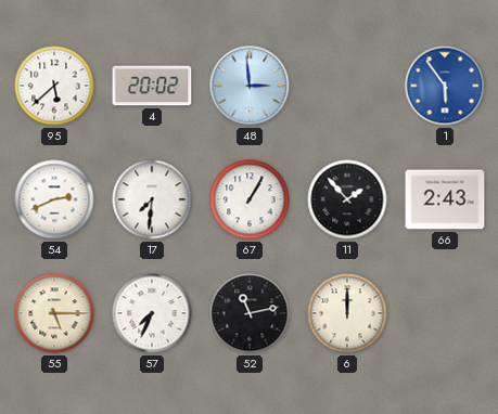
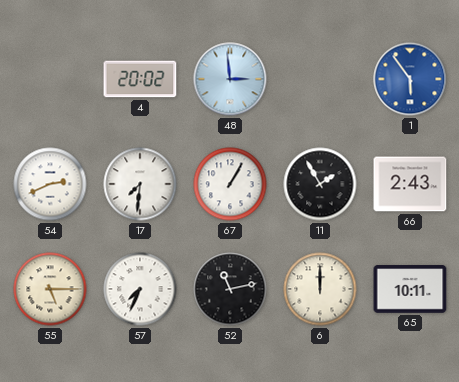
95: 5:38 -> none
11: 1:53 -> 1:55
65: none -> 10:11
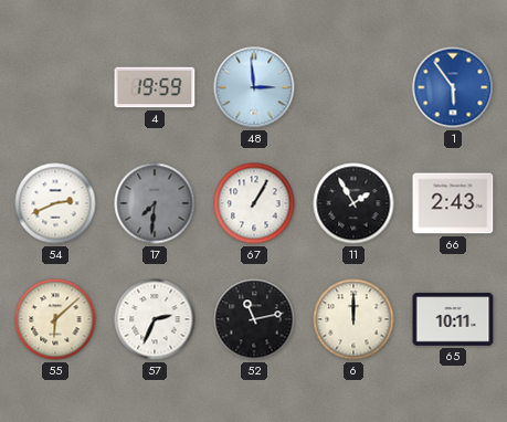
4: 20:02 -> 19:59
17 dial: white -> grey
55: 5:15 -> 6:08
57: 7:34 -> 2:34
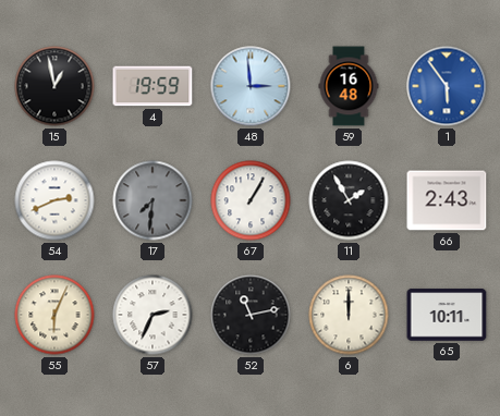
15: none -> 12:58
59: none -> 16:48
55: 6:08 -> 6:04
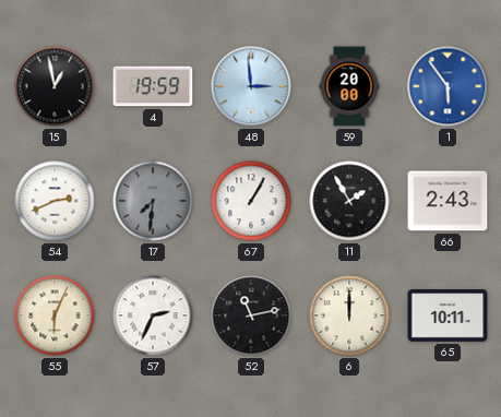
59: 16:48 -> 20:00
